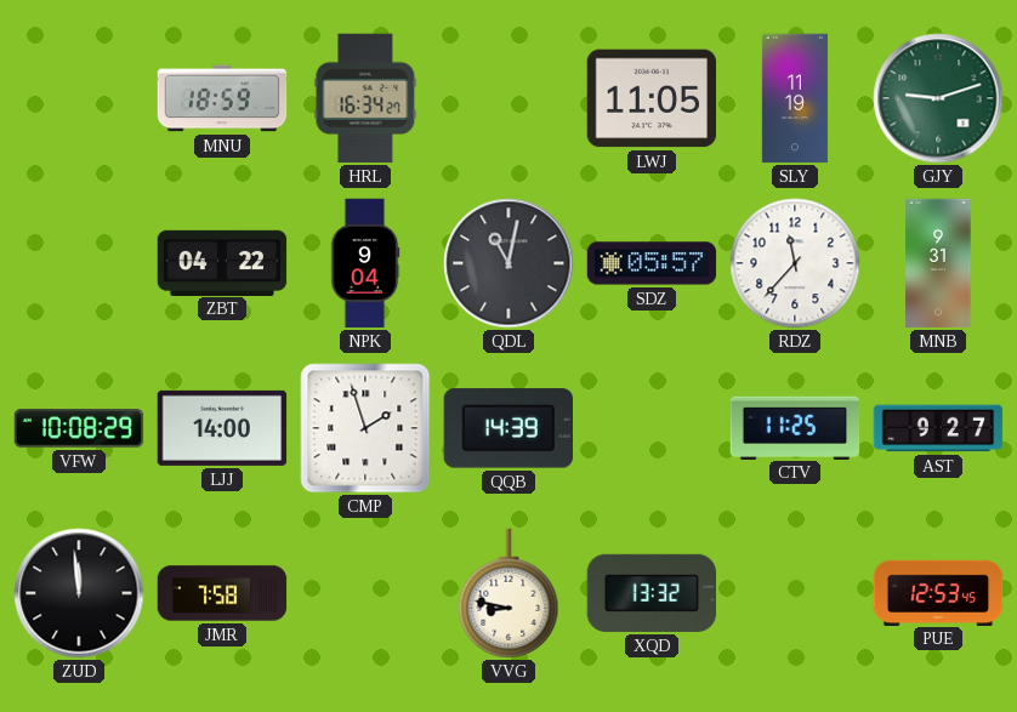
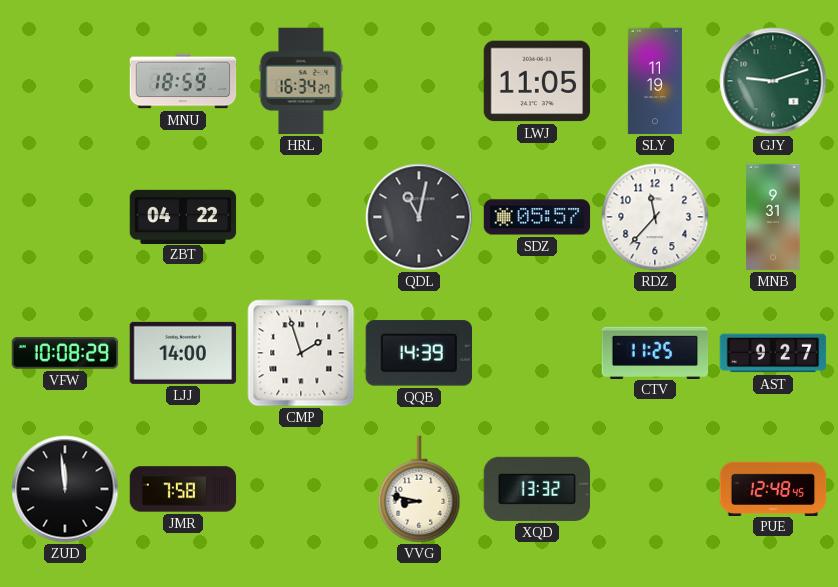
NPK: 9:04 -> none
PUE: 12:53 -> 12:48
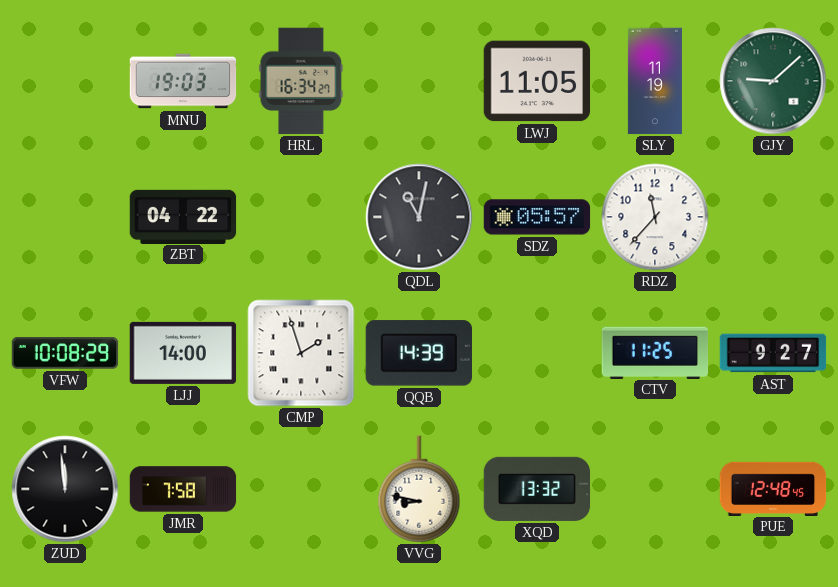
MNU: 18:59 -> 19:03
GJY: 9:12 -> 9:08
MNB: 9:31 -> none
